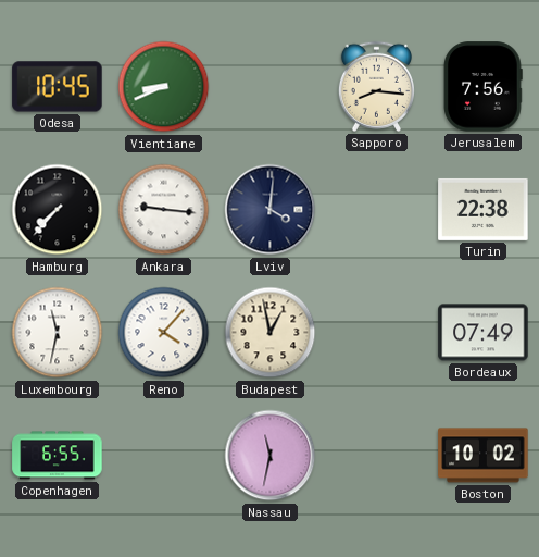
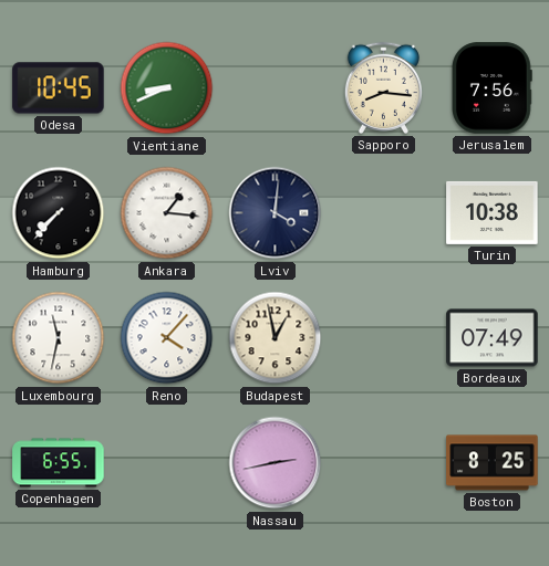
Ankara: 9:16 -> 1:16
Turin: 22:38 -> 10:38
Nassau: 11:32 -> 2:43
Boston: 10:02 -> 8:25
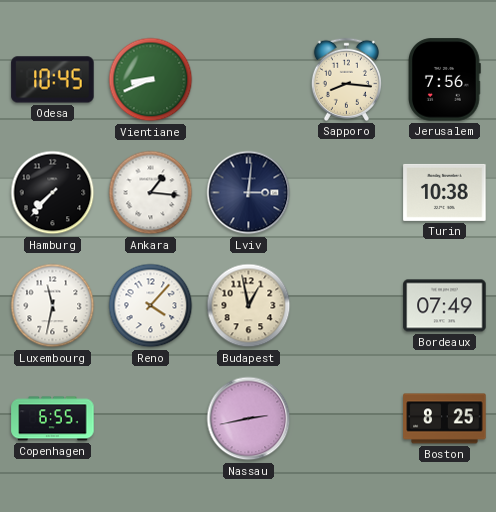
Lviv: 4:01 -> 3:01
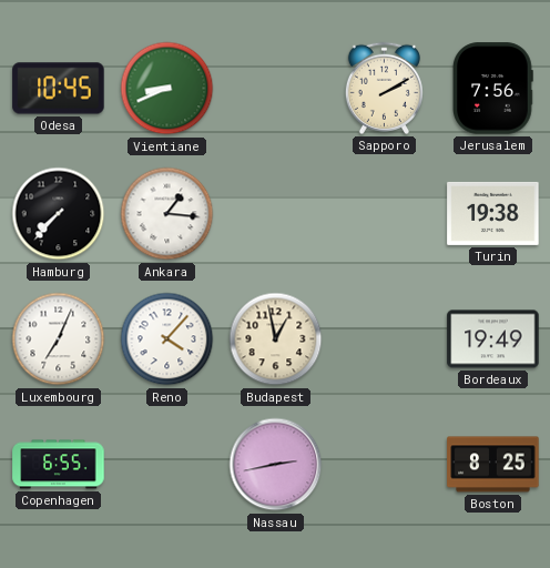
Sapporo: 8:16 -> 2:10
Lviv: 3:01 -> none
Turin: 10:38 -> 19:38
Luxembourg: 11:32 -> 7:04
Bordeaux: 07:49 -> 19:49
